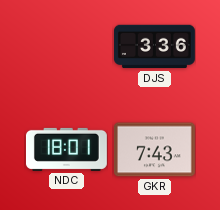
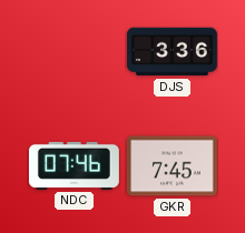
NDC: 18:01 -> 07:46
GKR: 7:43 -> 7:45
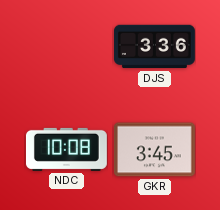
NDC: 07:46 -> 10:08
GKR: 7:45 -> 3:45
